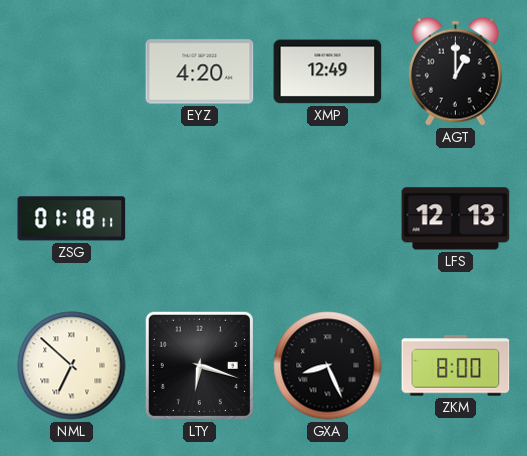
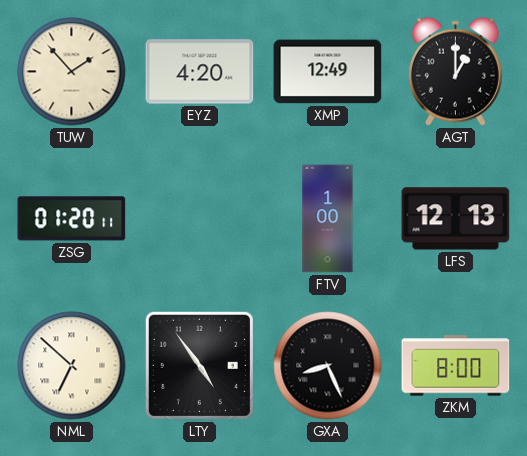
TUW: none -> 1:53
ZSG: 01:18 -> 01:20
FTV: none -> 1:00
LTY: 6:18 -> 4:54
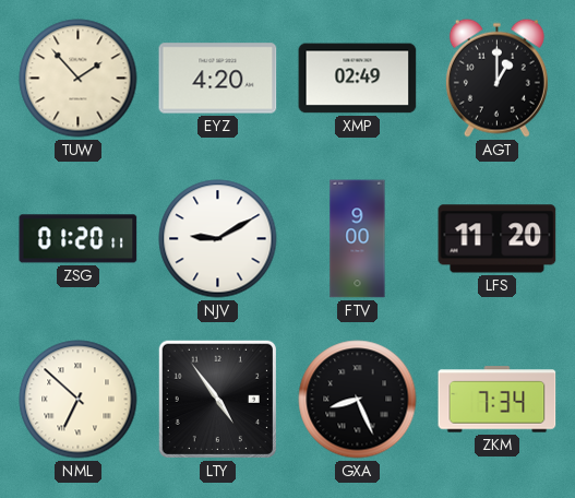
XMP: 12:49 -> 02:49
NJV: none -> 9:10
FTV: 1:00 -> 9:00
LFS: 12:13 -> 11:20
ZKM: 8:00 -> 7:34
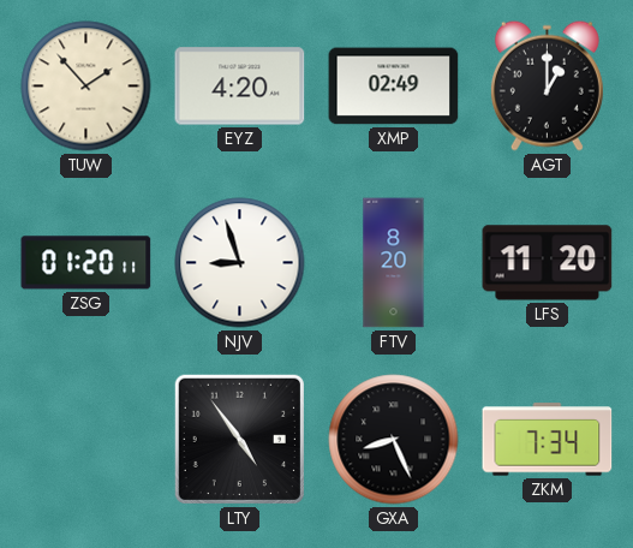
NJV: 9:10 -> 8:57
FTV: 9:00 -> 8:20
NML: 6:52 -> none
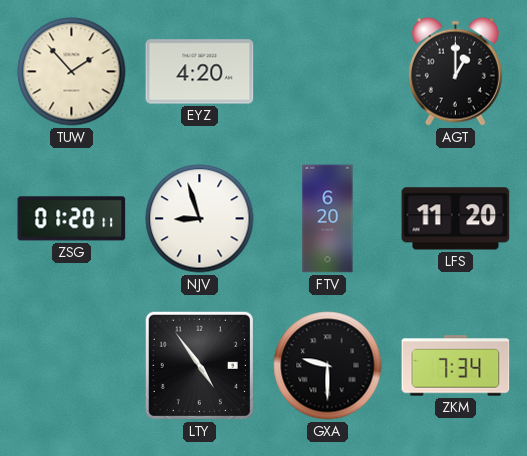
XMP: 02:49 -> none
FTV: 8:20 -> 6:20
GXA: 8:26 -> 9:30
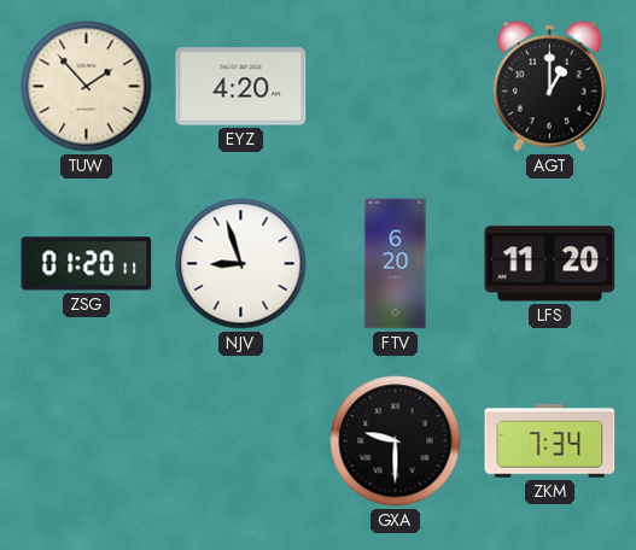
LTY: 4:54 -> none
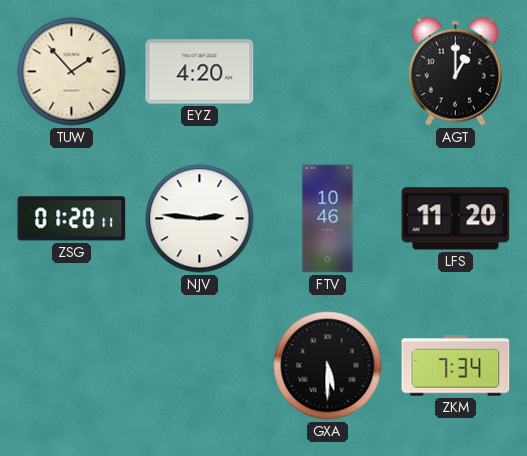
NJV: 8:57 -> 2:46
FTV: 6:20 -> 10:46
GXA: 9:30 -> 5:30
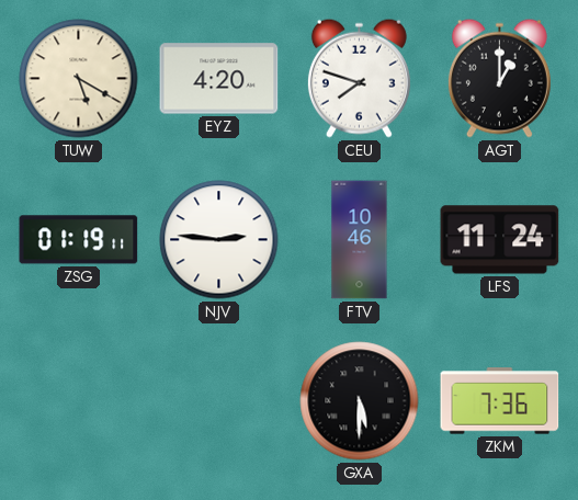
TUW: 1:53 -> 5:20
CEU: none -> 7:48
ZSG: 01:20 -> 01:19
LFS: 11:20 -> 11:24
ZKM: 7:34 -> 7:36
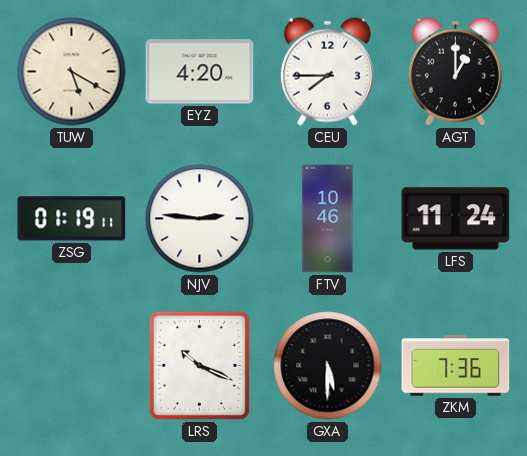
CEU: 7:48 -> 7:45
LRS: none -> 10:19
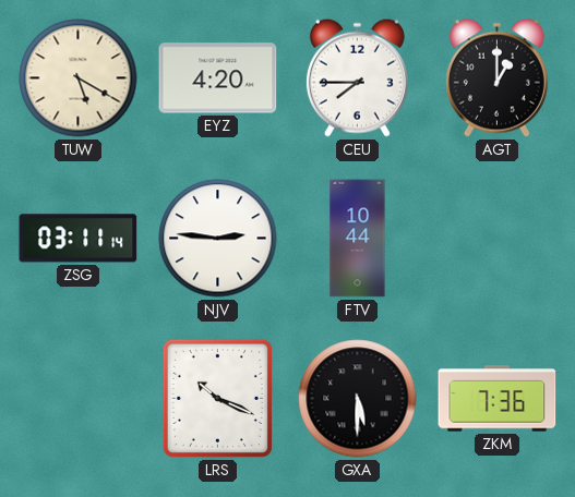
ZSG: 01:19 -> 03:11
FTV: 10:46 -> 10:44
LFS: 11:24 -> none
